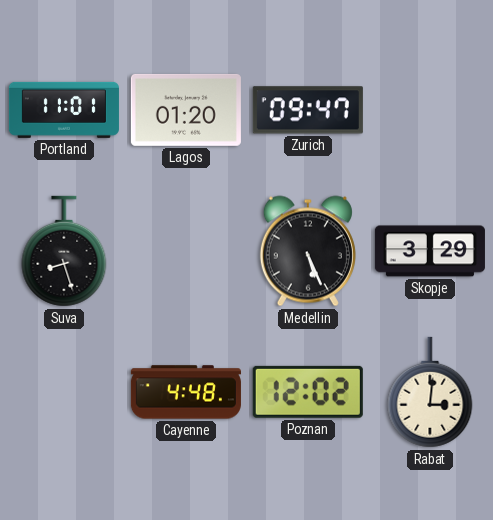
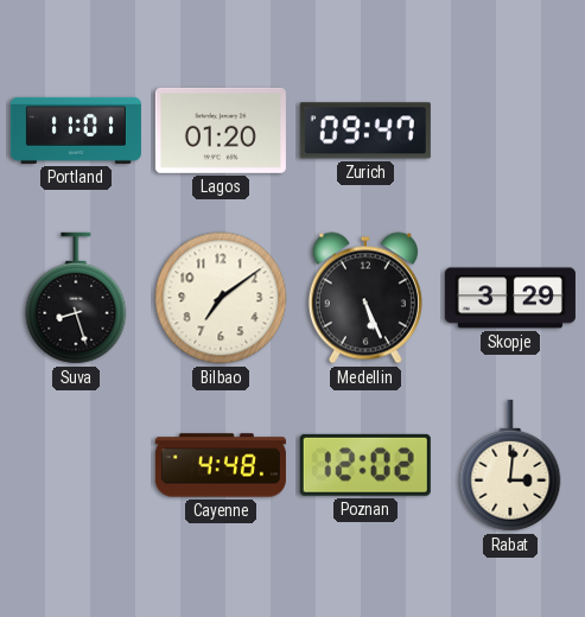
Bilbao: none -> 7:09
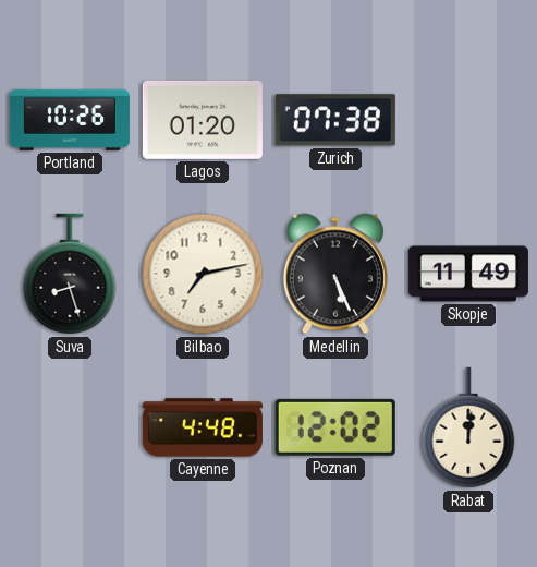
Portland: 11:01 -> 10:26
Zurich: 09:47 -> 07:38
Bilbao: 7:09 -> 7:13
Skopje: 3:29 -> 11:49
Rabat: 3:01 -> 12:01
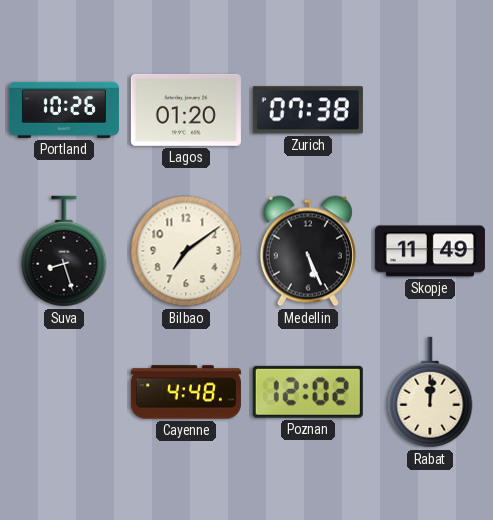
Bilbao: 7:13 -> 7:09
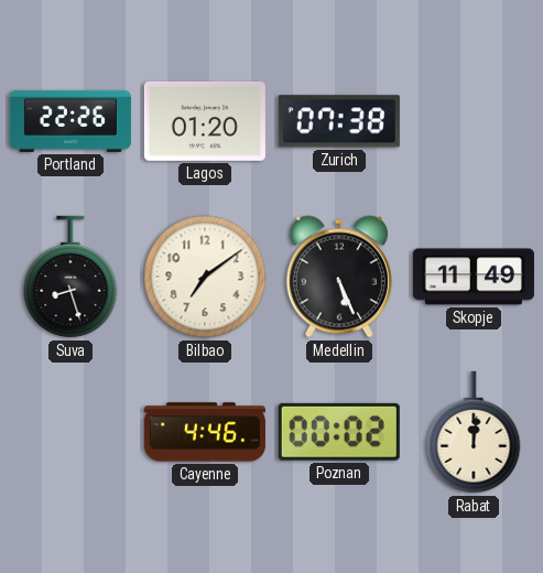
Portland: 10:26 -> 22:26
Cayenne: 4:48 -> 4:46
Poznan: 12:02 -> 00:02
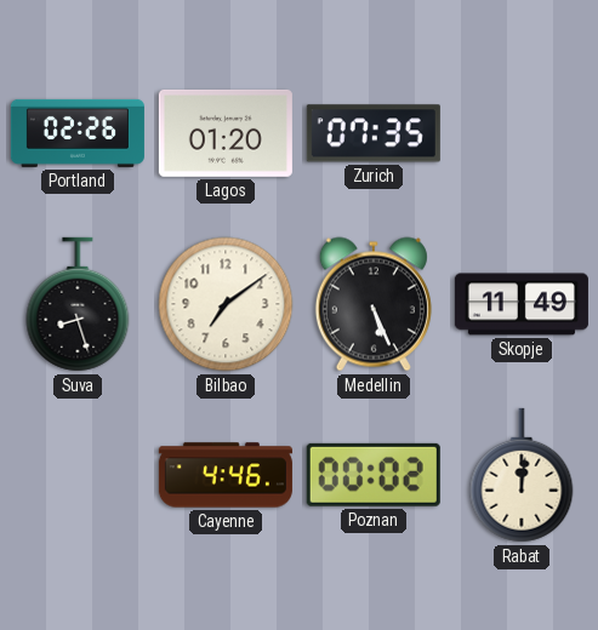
Portland: 22:26 -> 02:26
Zurich: 07:38 -> 07:35
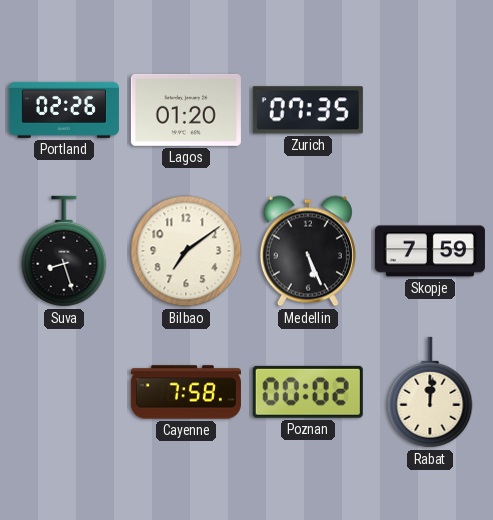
Skopje: 11:49 -> 7:59
Cayenne: 4:46 -> 7:58
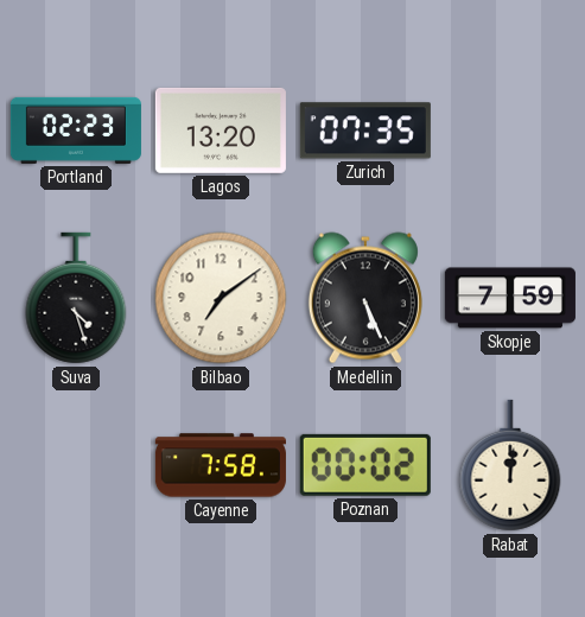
Portland: 02:26 -> 02:23
Lagos: 01:20 -> 13:20
Suva: 8:27 -> 4:27
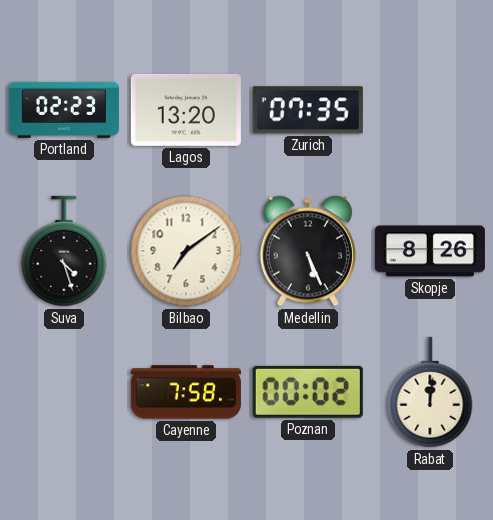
Skopje: 7:59 -> 8:26
